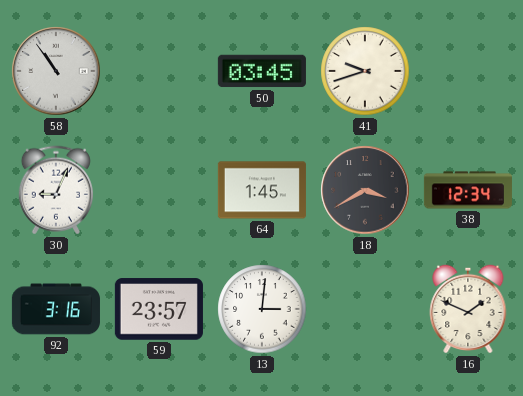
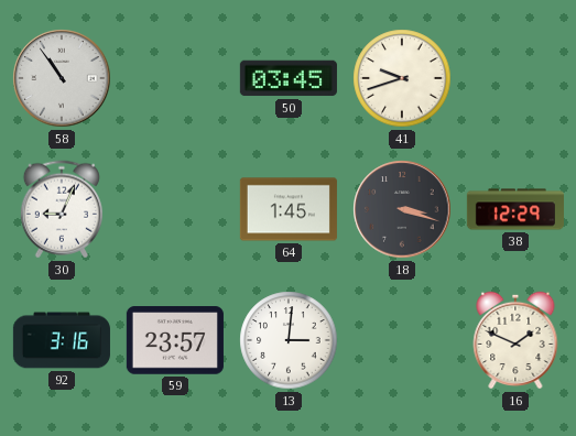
18: 3:40 -> 3:18
38: 12:34 -> 12:29
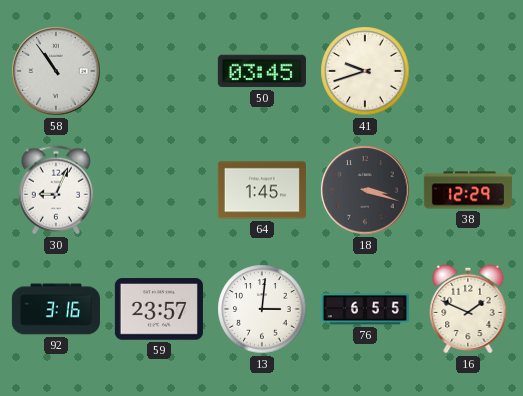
76: none -> 6:55
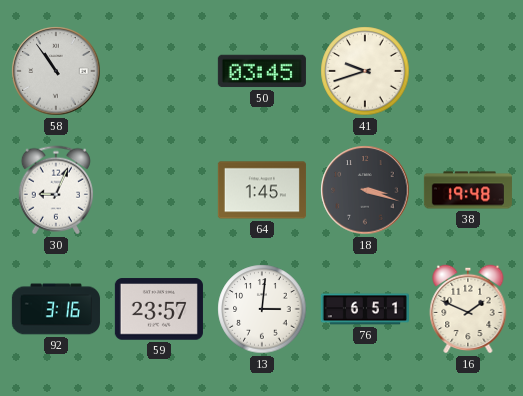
38: 12:29 -> 19:48
76: 6:55 -> 6:51
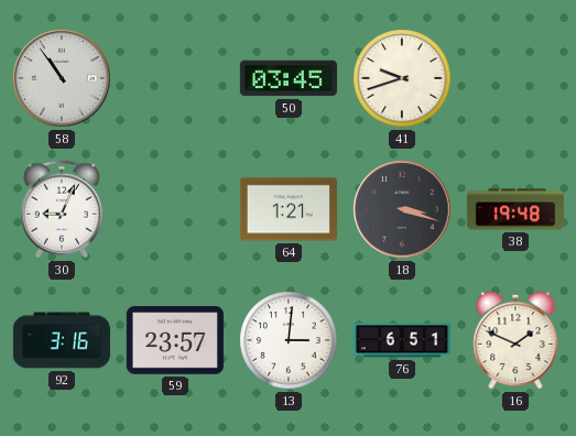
64: 1:45 -> 1:21
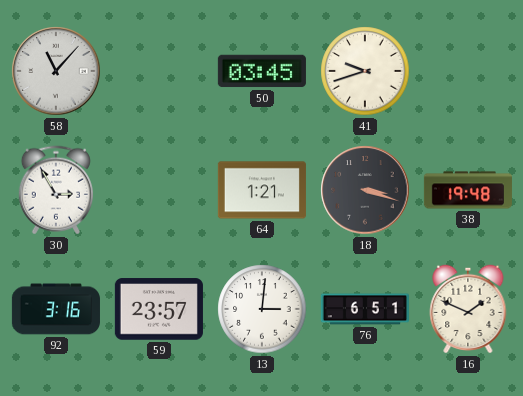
58: 10:54 -> 11:07
30: 9:04 -> 2:55
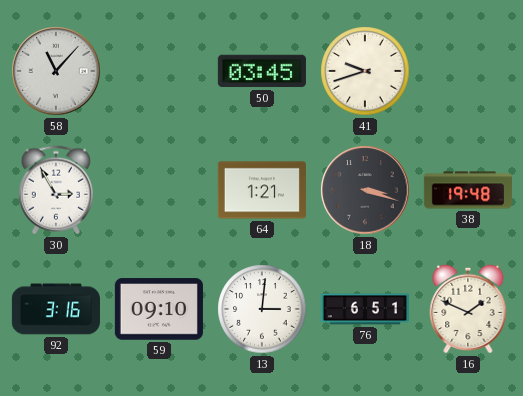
59: 23:57 -> 09:10
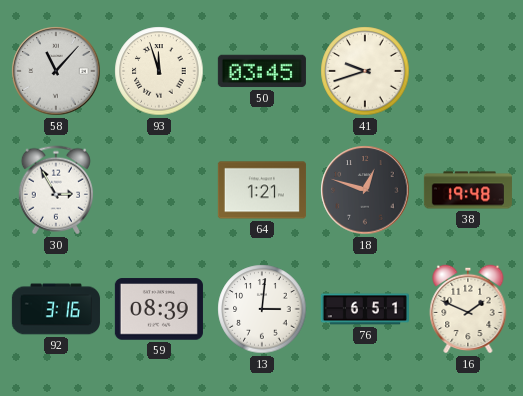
93: none -> 11:57
18: 3:18 -> 12:48
59: 09:10 -> 08:39
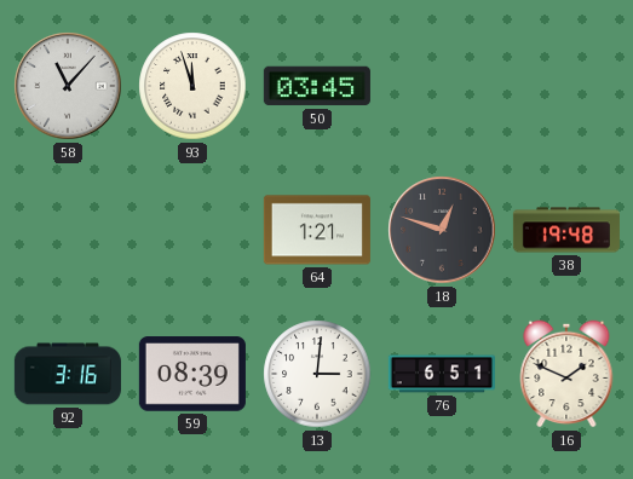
41: 9:42 -> none
30: 2:55 -> none
